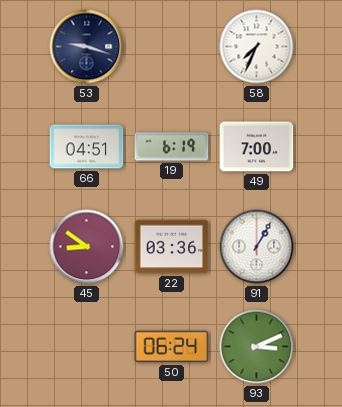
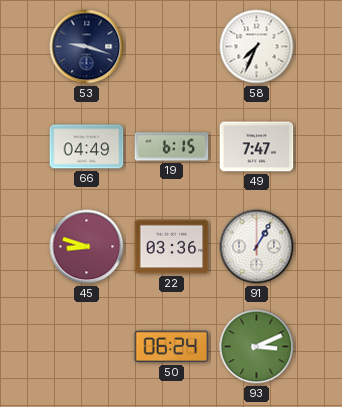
66: 04:51 -> 04:49
19: 6:19 -> 6:15
49: 7:00 -> 7:47
45: 8:51 -> 8:48
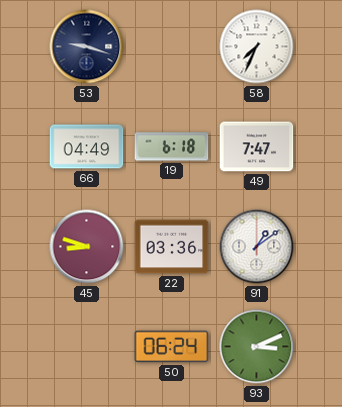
19: 6:15 -> 6:18
91: 1:05 -> 1:09
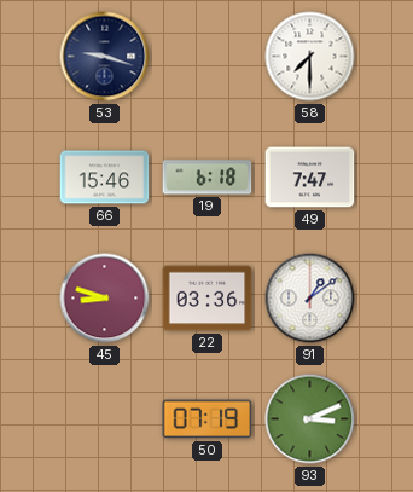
58: 7:34 -> 7:30
66: 04:49 -> 15:46
50: 06:24 -> 07:19
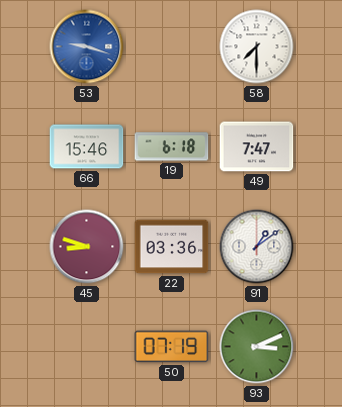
53 dial: navy -> blue
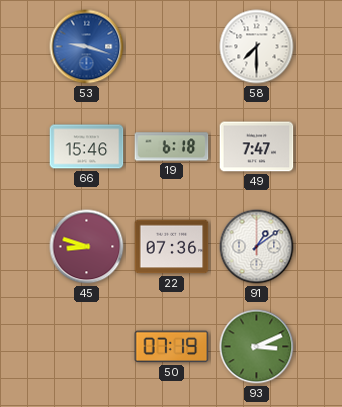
22: 03:36 -> 07:36
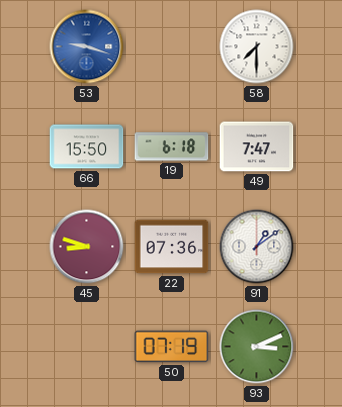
66: 15:46 -> 15:50
